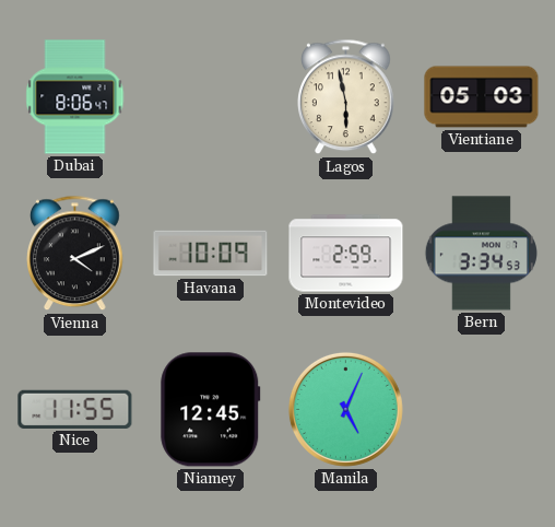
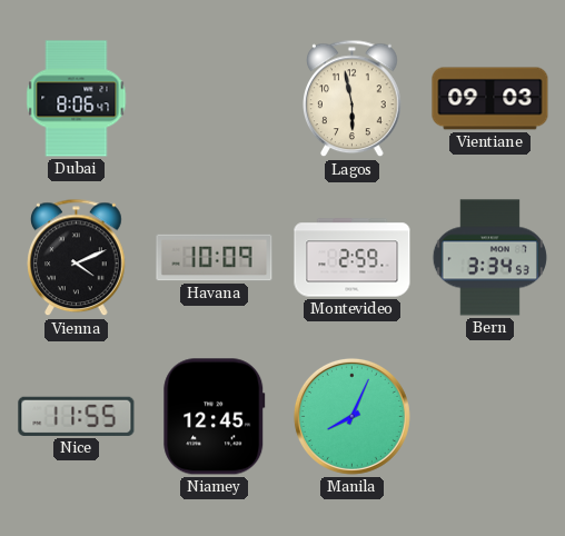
Vientiane: 05:03 -> 09:03
Manila: 5:04 -> 8:04
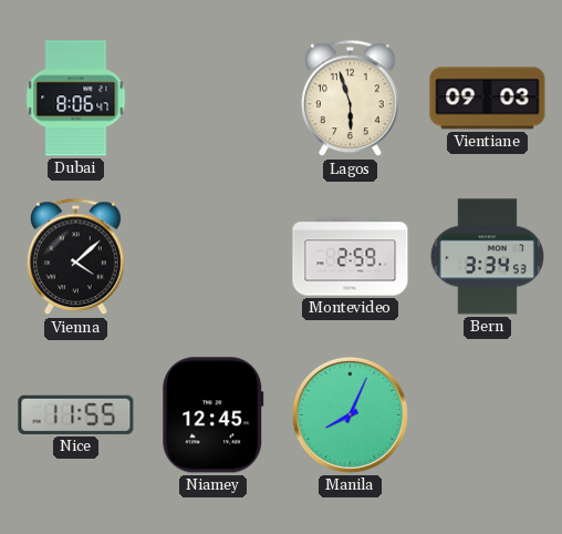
Lagos: 5:58 -> 5:57
Vienna: 4:11 -> 4:08
Havana: 10:09 -> none
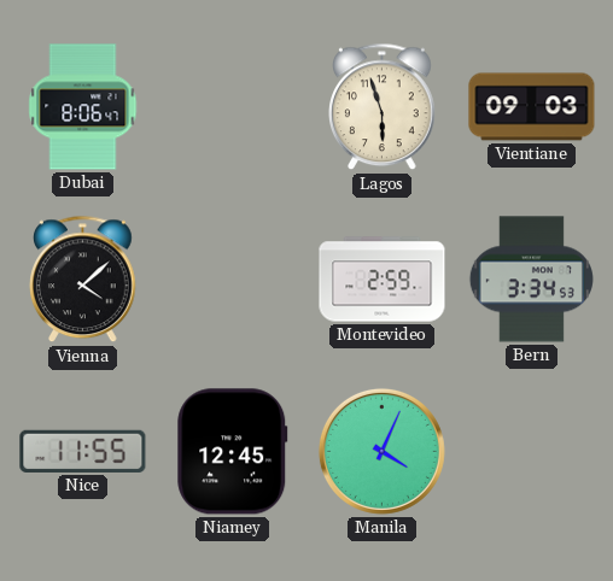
Manila: 8:04 -> 4:04
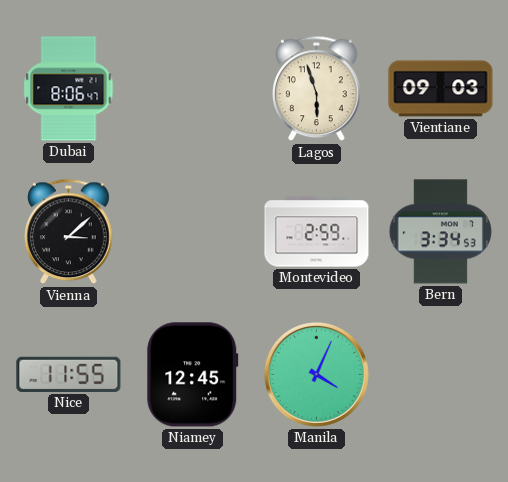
Vienna: 4:08 -> 3:08
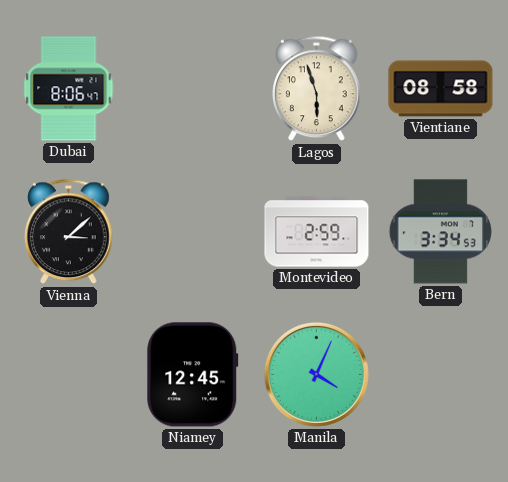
Vientiane: 09:03 -> 08:58
Nice: 11:55 -> none
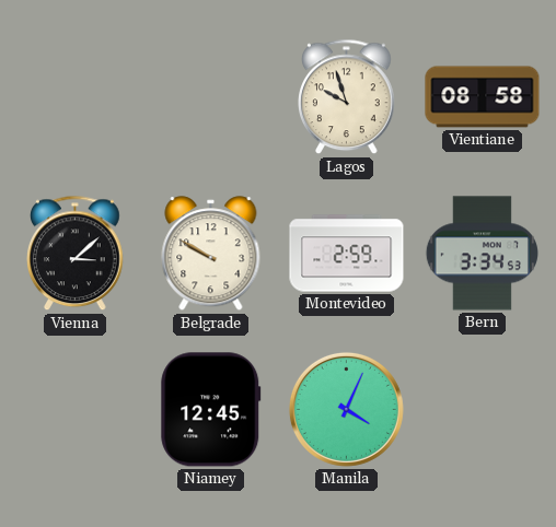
Dubai: 8:06 -> none
Lagos: 5:57 -> 9:57
Belgrade: none -> 9:50
